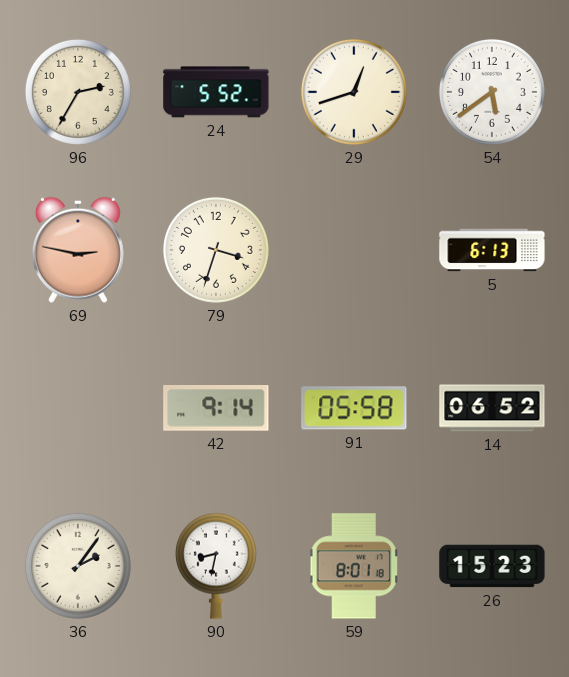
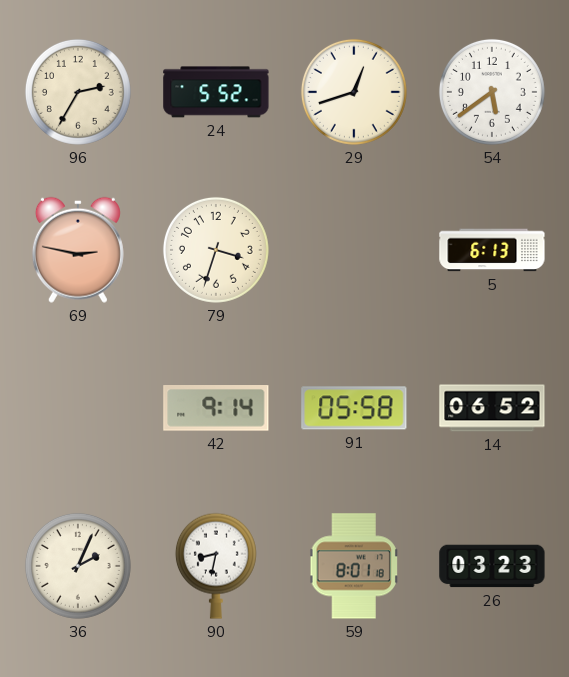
36: 2:06 -> 2:04
26: 15:23 -> 03:23
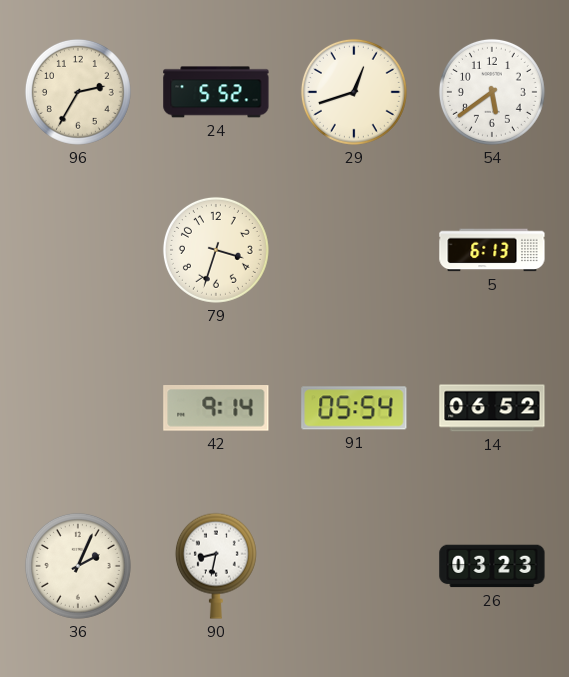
69: 2:47 -> none
91: 05:58 -> 05:54
59: 8:01 -> none
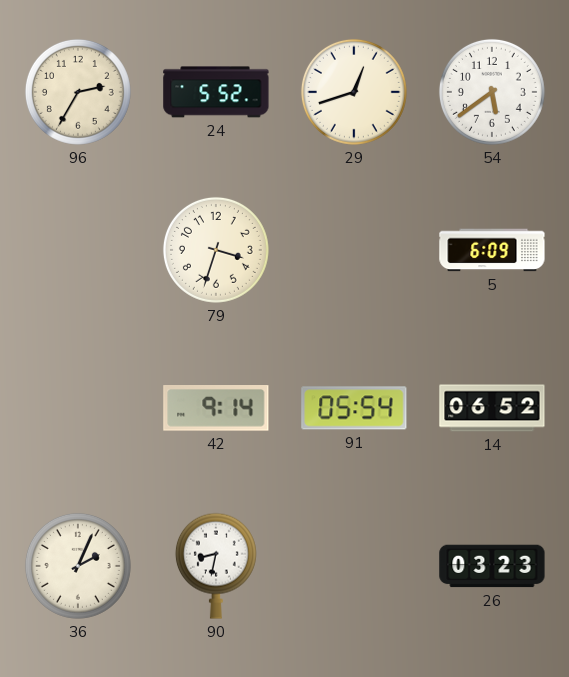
5: 6:13 -> 6:09
